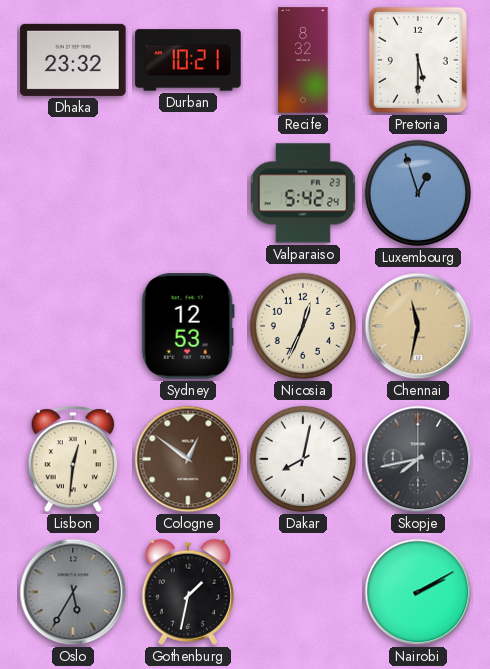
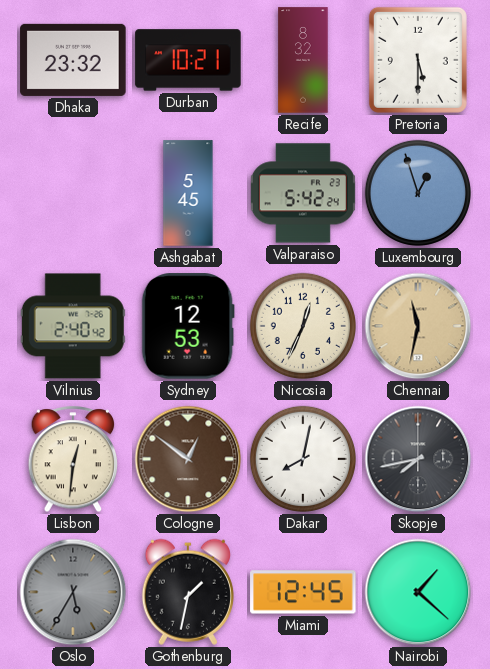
Ashgabat: none -> 5:45
Vilnius: none -> 2:40
Miami: none -> 12:45
Nairobi: 2:10 -> 1:22
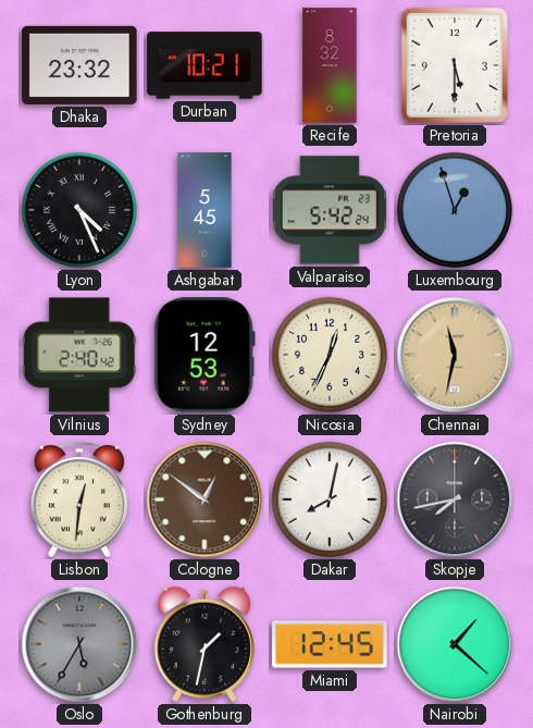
Lyon: none -> 4:26
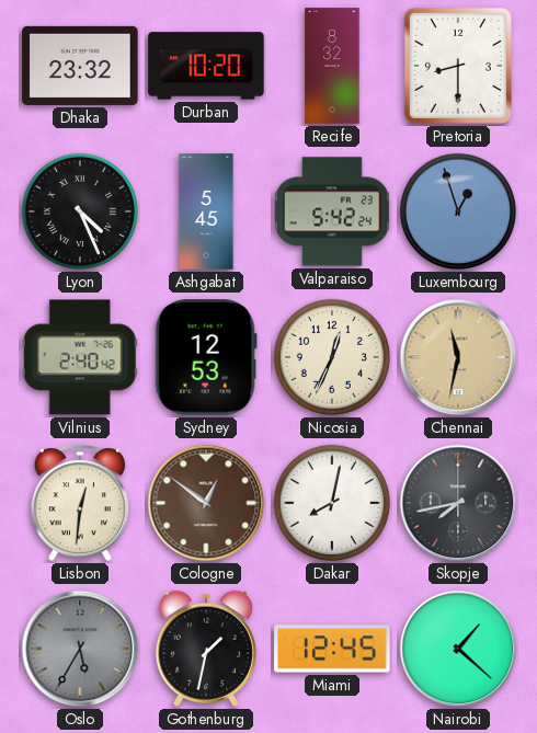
Durban: 10:21 -> 10:20
Pretoria: 5:30 -> 8:30
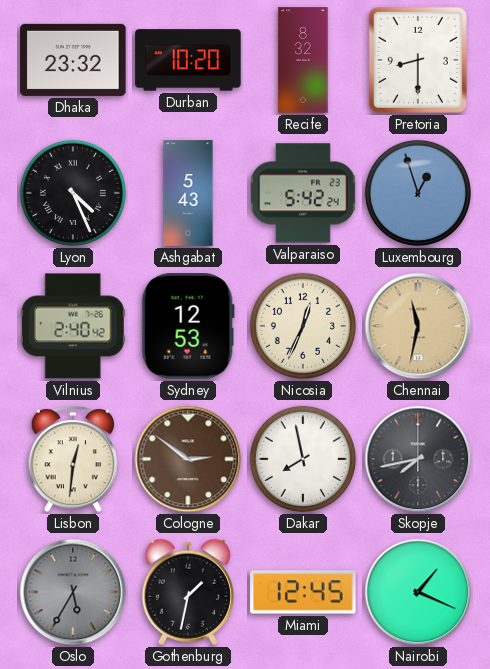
Ashgabat: 5:45 -> 5:43
Cologne: 12:51 -> 2:51
Dakar: 8:02 -> 7:58
Nairobi: 1:22 -> 1:19
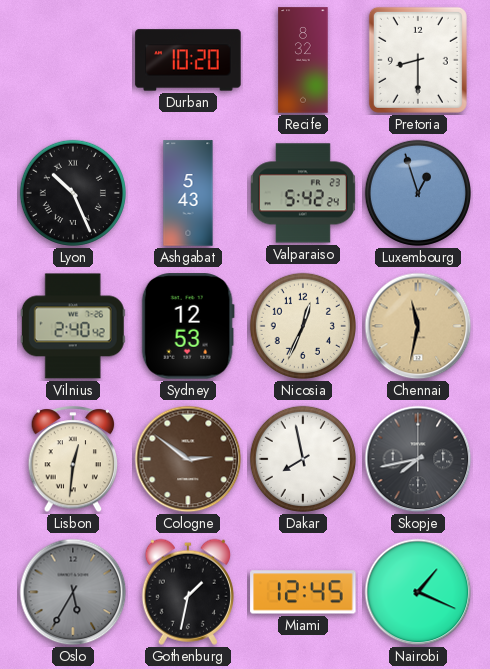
Dhaka: 23:32 -> none
Lyon: 4:26 -> 10:26
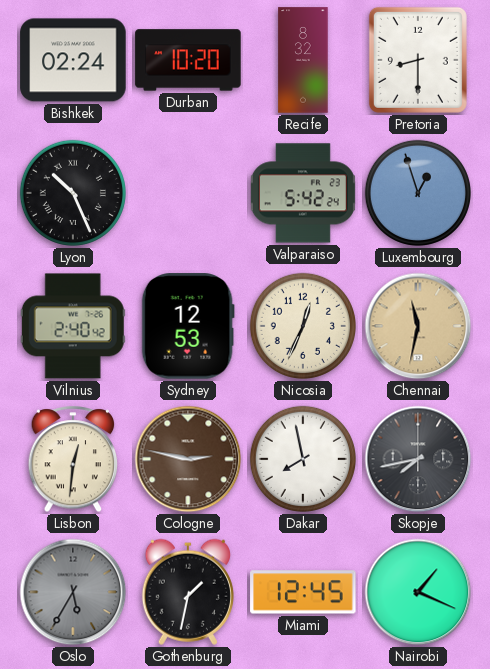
Bishkek: none -> 02:24
Ashgabat: 5:43 -> none
Cologne: 2:51 -> 2:47
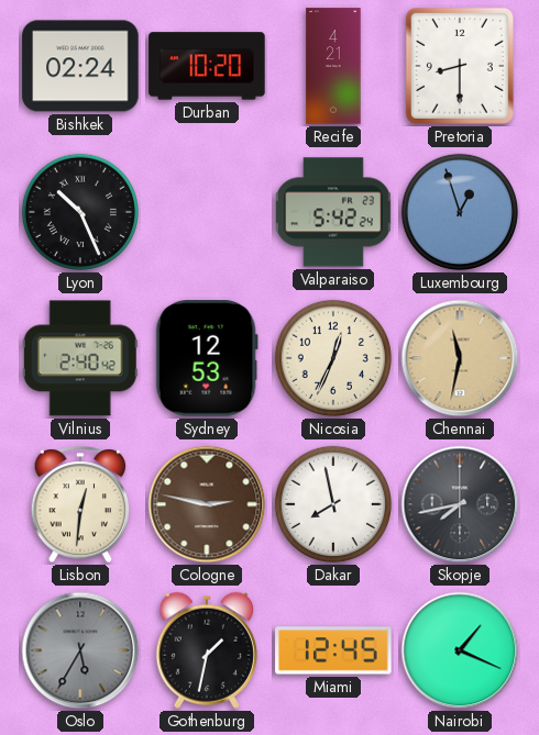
Recife: 8:32 -> 4:21
